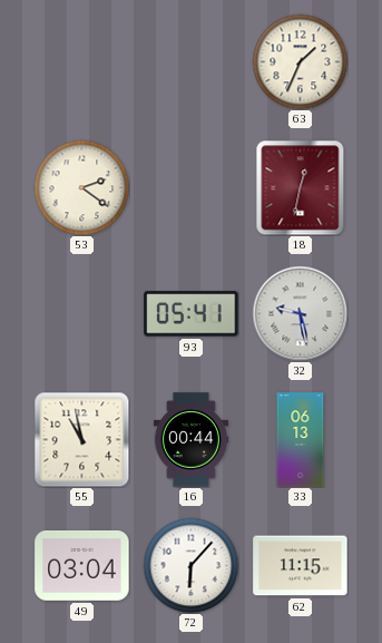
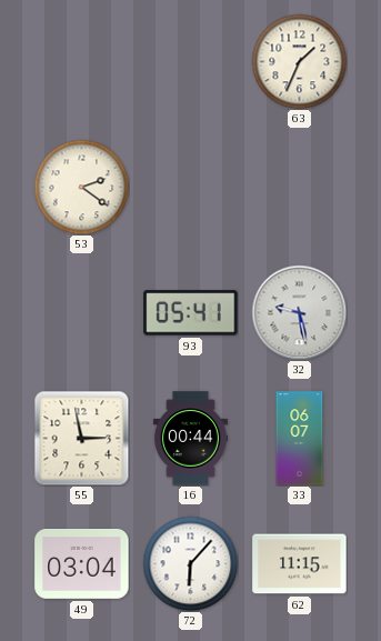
18: 12:32 -> none
55: 10:58 -> 2:58
33: 06:13 -> 06:07
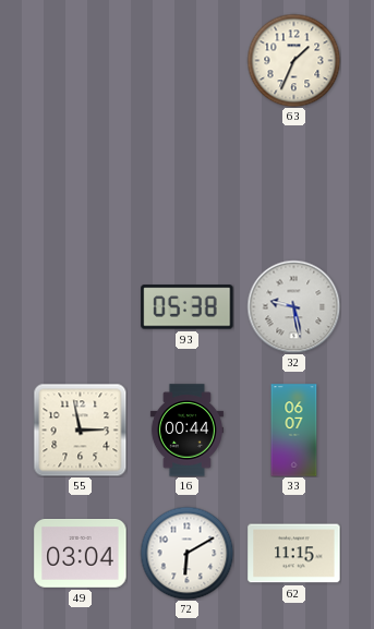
53: 2:21 -> none
93: 05:41 -> 05:38
72: 6:07 -> 6:10
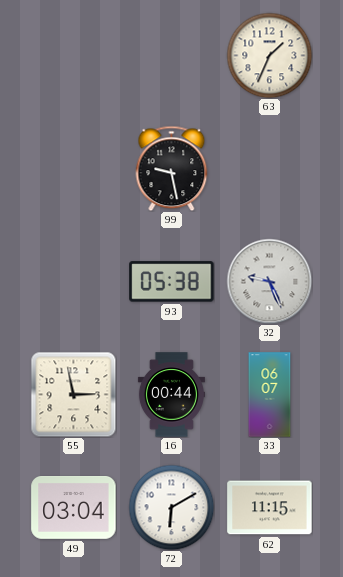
99: none -> 9:28
32: 9:28 -> 9:26
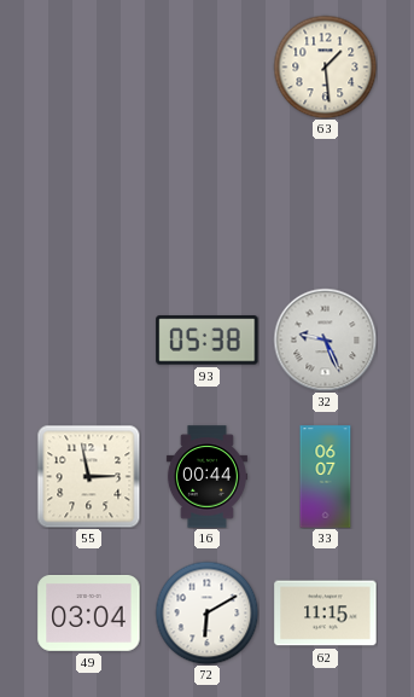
63: 1:34 -> 1:29
99: 9:28 -> none
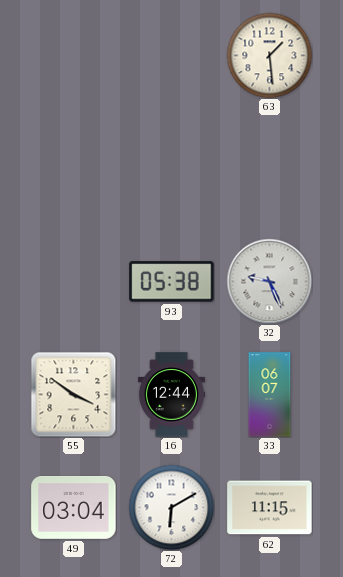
55: 2:58 -> 3:51
16: 00:44 -> 12:44
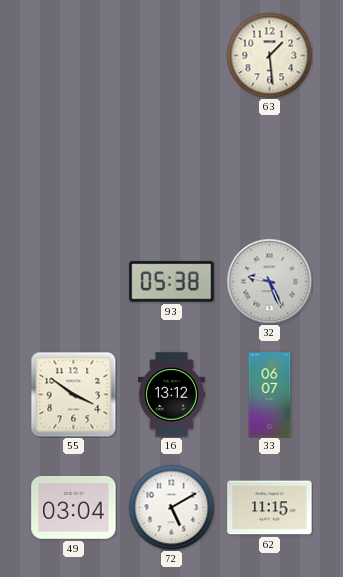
16: 12:44 -> 13:12
72: 6:10 -> 5:10
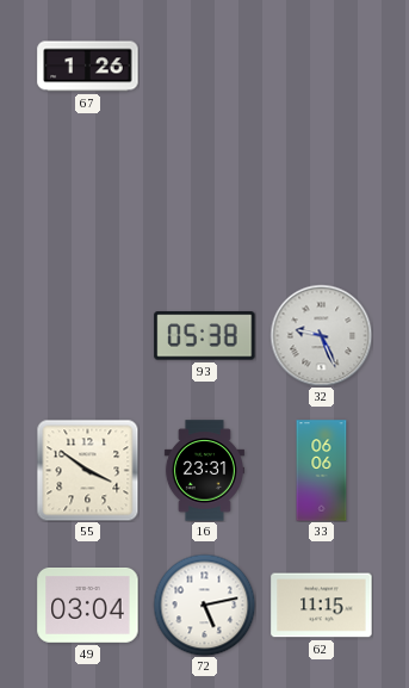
67: none -> 1:26
63: 1:29 -> none
16: 13:12 -> 23:31
33: 06:07 -> 06:06
72: 5:10 -> 5:13
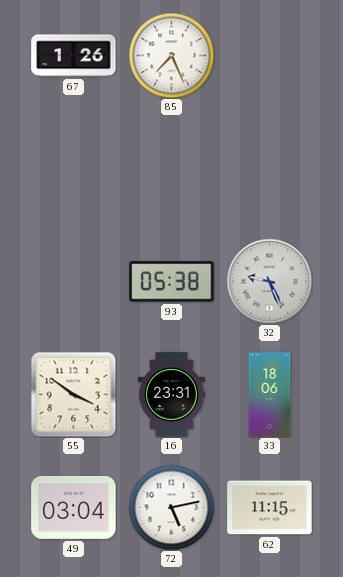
85: none -> 7:26
33: 06:06 -> 18:06
